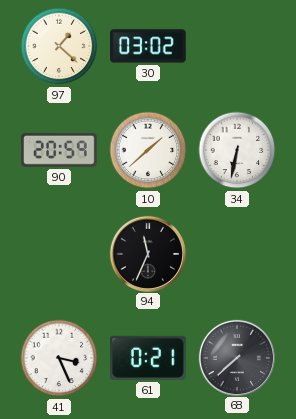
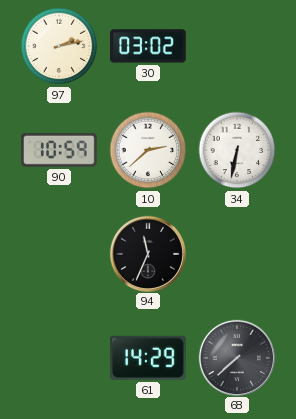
97: 1:22 -> 2:13
90: 20:59 -> 10:59
10: 1:38 -> 2:38
41: 3:26 -> none
61: 0:21 -> 14:29
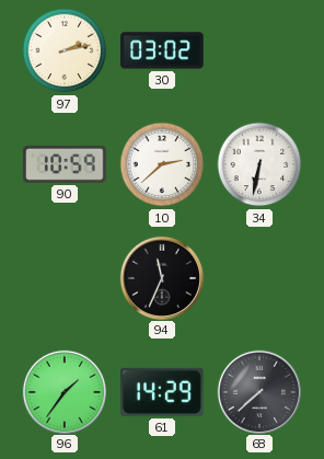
96: none -> 1:36
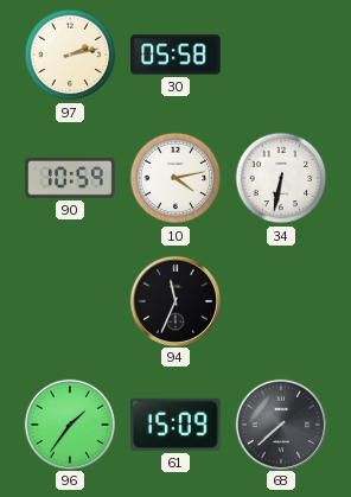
30: 03:02 -> 05:58
10: 2:38 -> 4:13
61: 14:29 -> 15:09
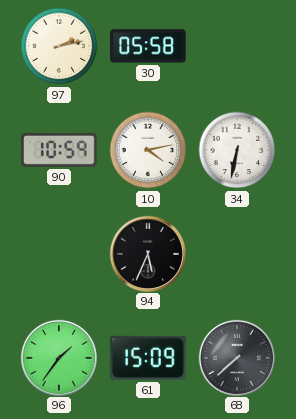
94: 11:34 -> 5:34
